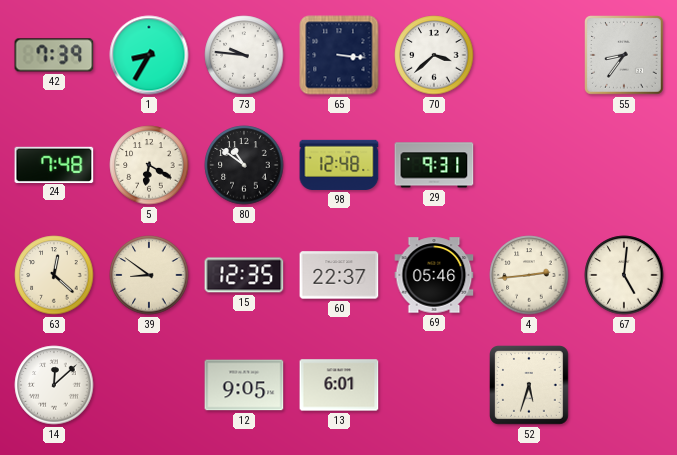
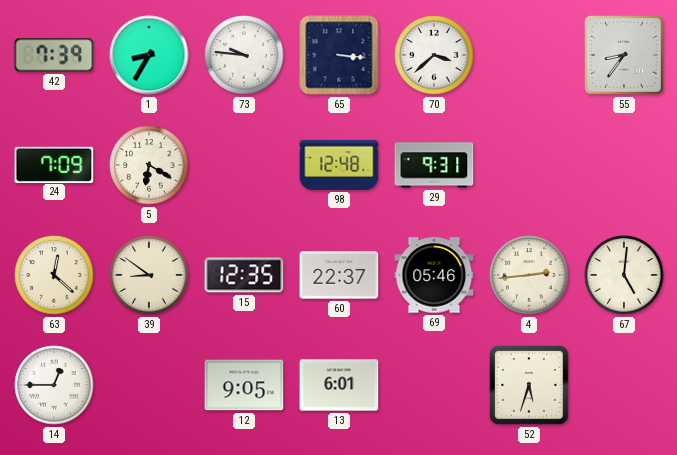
24: 7:48 -> 7:09
80: 10:51 -> none
14: 12:08 -> 12:45
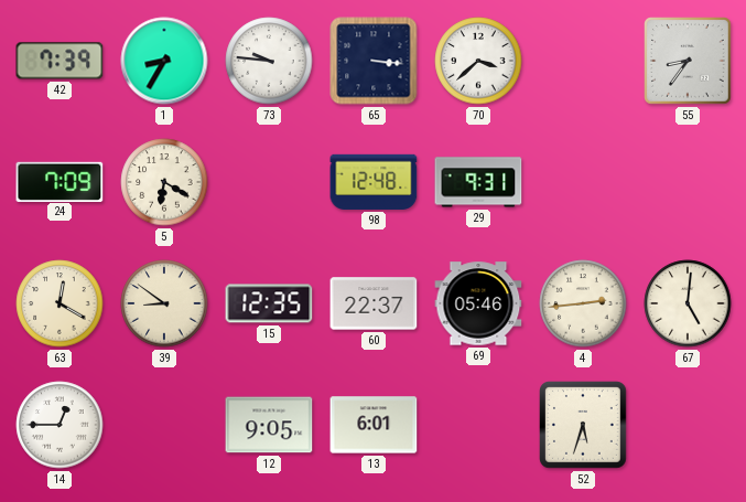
63: 12:22 -> 12:20
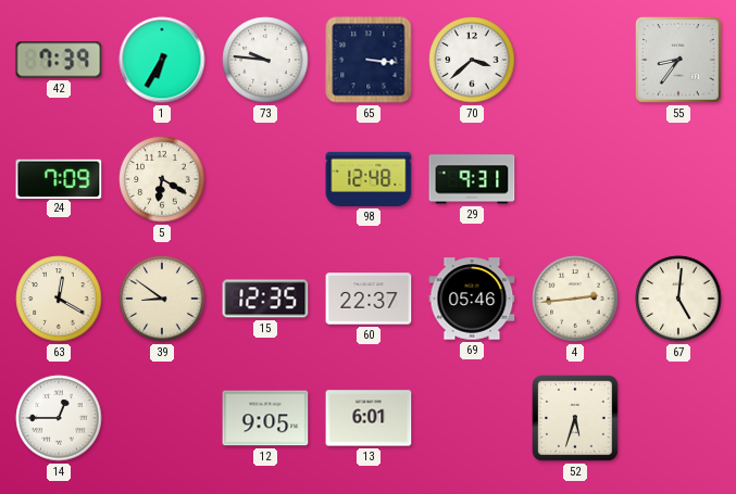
1: 8:35 -> 6:35
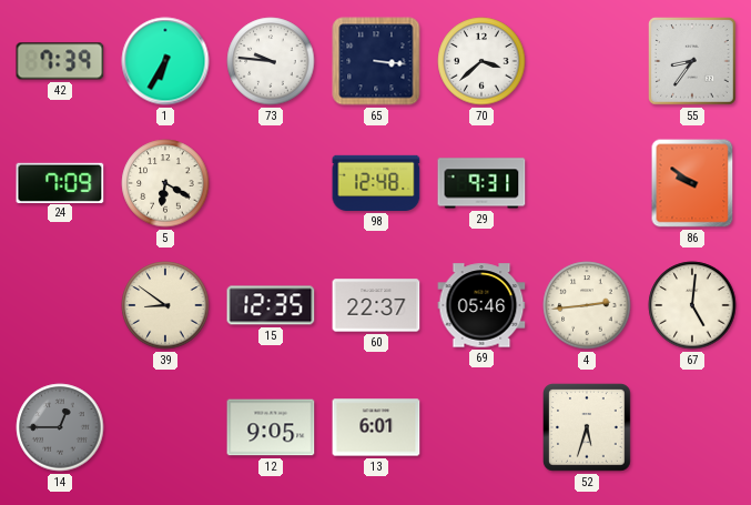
86: none -> 9:51
63: 12:20 -> none
14 dial: white -> grey
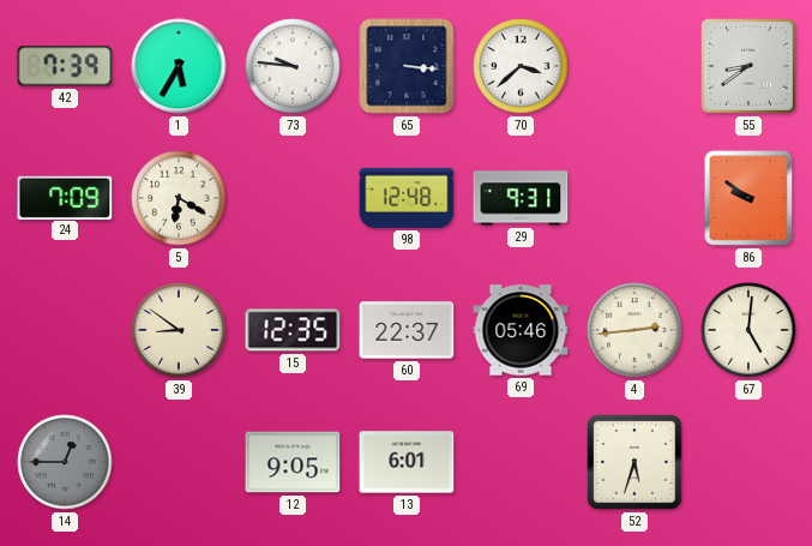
1: 6:35 -> 5:35
55: 8:36 -> 8:39
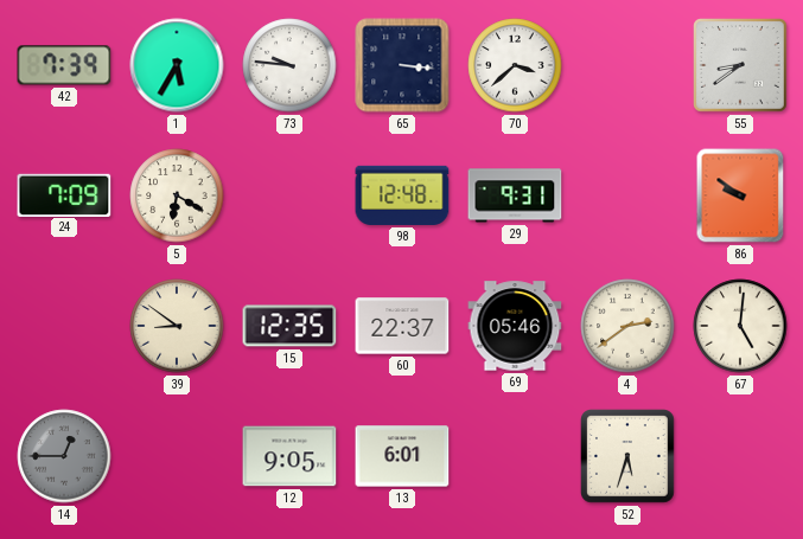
4: 2:44 -> 2:39
